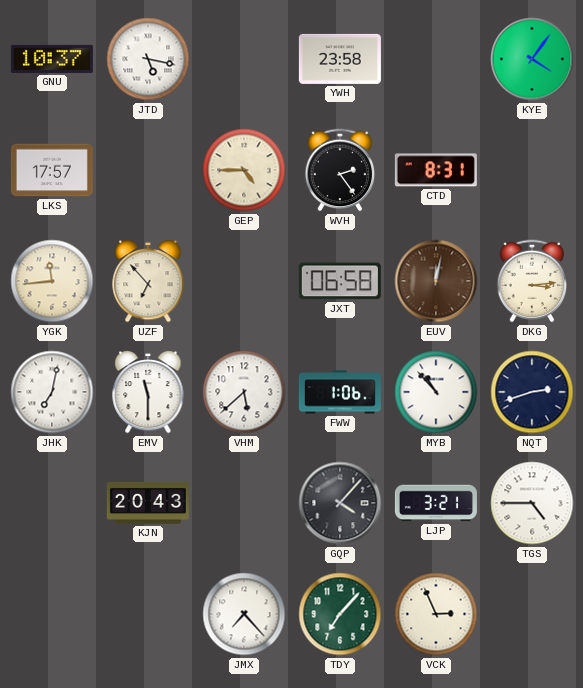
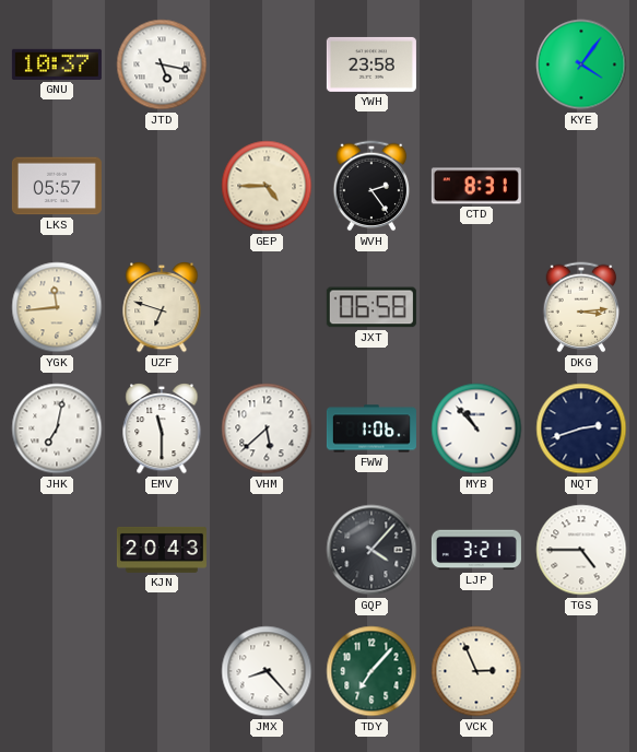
LKS: 17:57 -> 05:57
UZF: 6:53 -> 6:48
EUV: 12:02 -> none
JMX: 7:23 -> 8:23
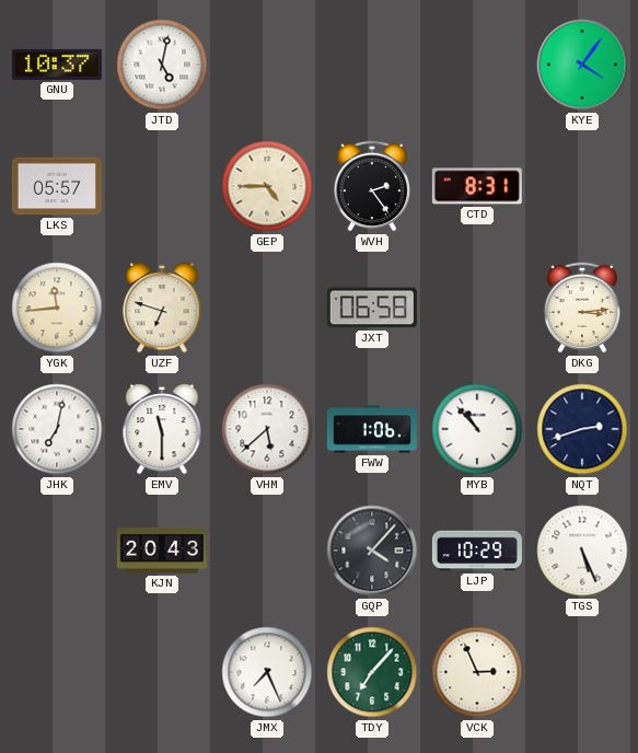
JTD: 5:17 -> 5:02
YWH: 23:58 -> none
LJP: 3:21 -> 10:29
TGS: 4:45 -> 5:26
JMX: 8:23 -> 7:26
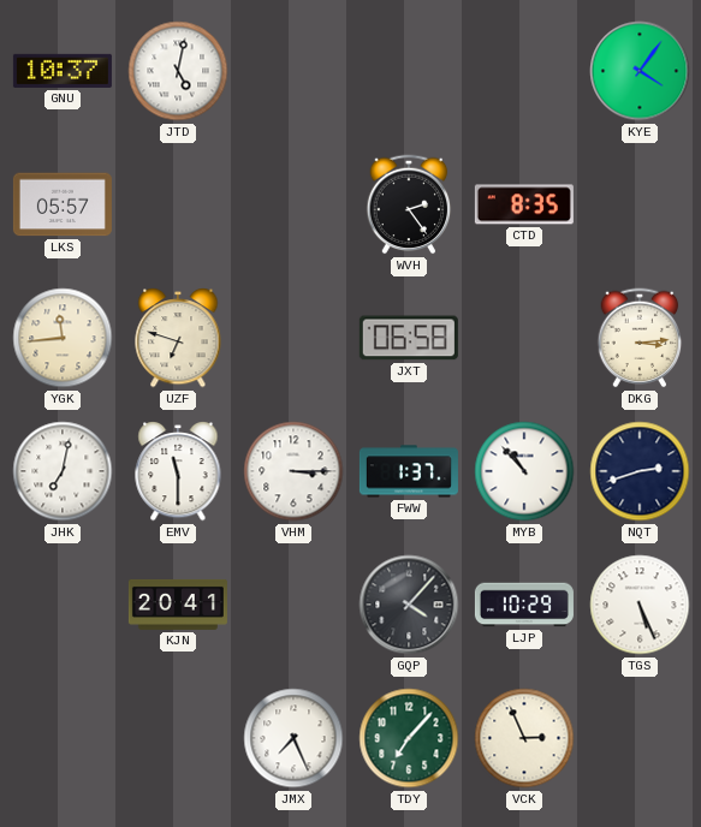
GEP: 4:45 -> none
CTD: 8:31 -> 8:35
VHM: 5:38 -> 3:15
FWW: 1:06 -> 1:37
KJN: 20:43 -> 20:41
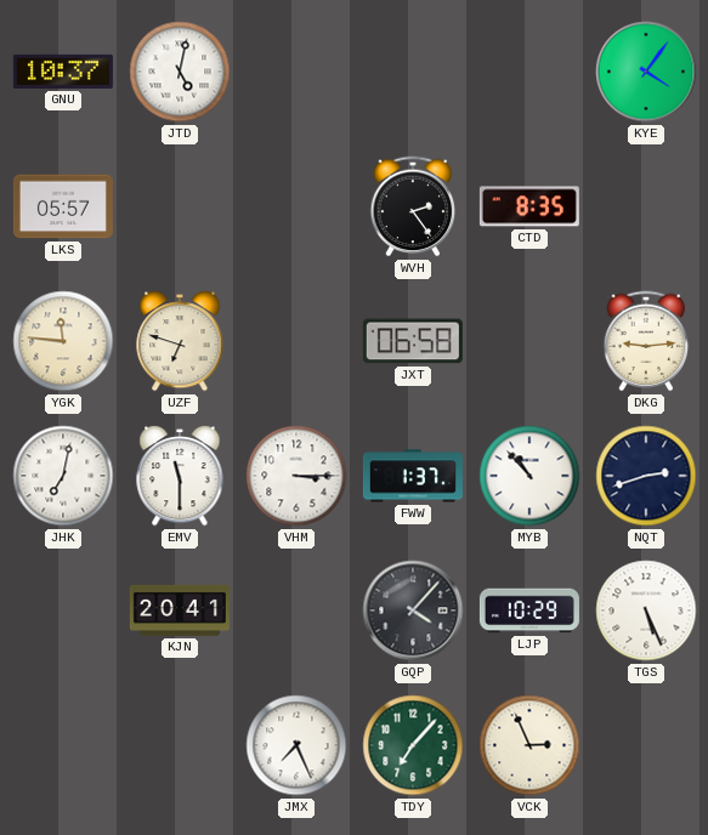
YGK: 11:44 -> 11:46
DKG: 3:14 -> 9:14
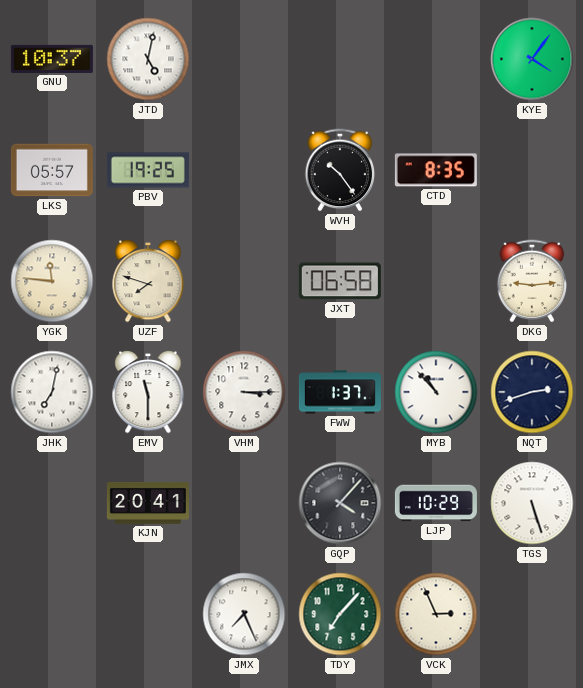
PBV: none -> 19:25
WVH: 2:24 -> 10:24
UZF: 6:48 -> 7:48
TGS: 5:26 -> 5:27
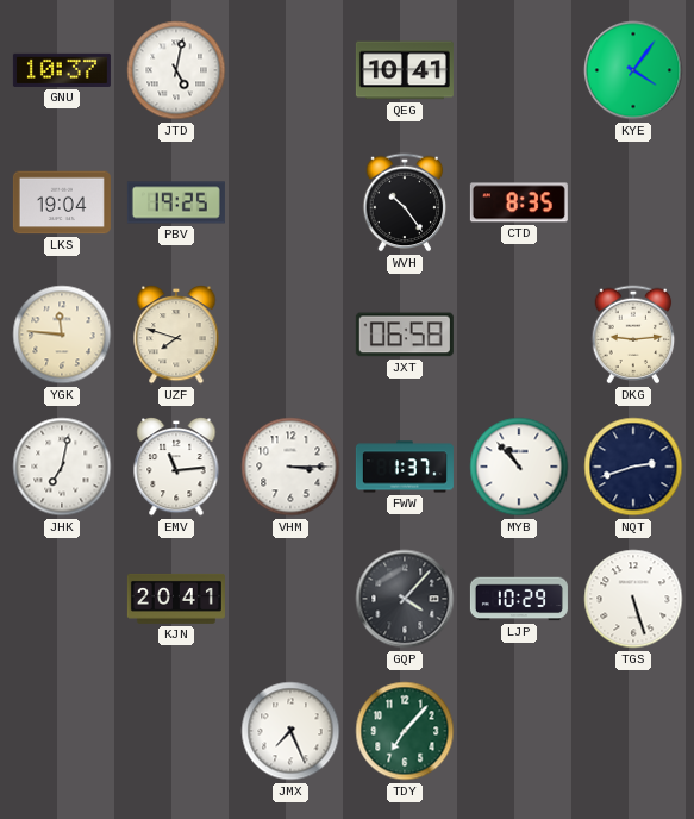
QEG: none -> 10:41
LKS: 05:57 -> 19:04
EMV: 11:30 -> 11:14
VCK: 2:56 -> none
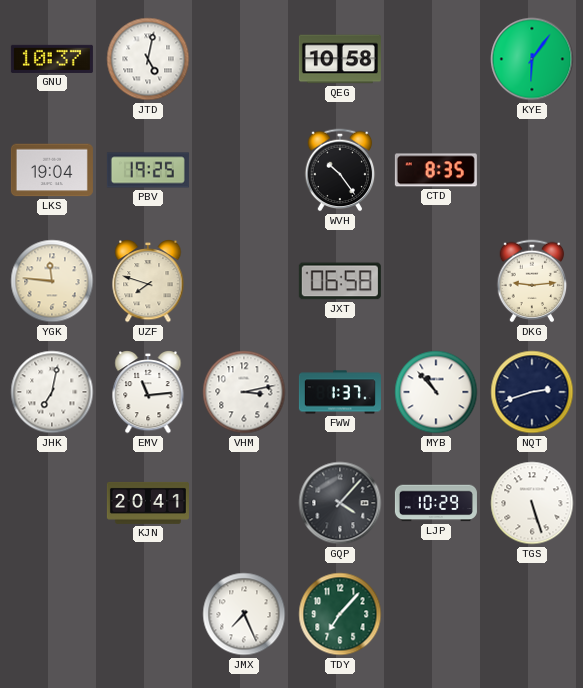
QEG: 10:41 -> 10:58
KYE: 4:06 -> 6:06
VHM: 3:15 -> 3:13
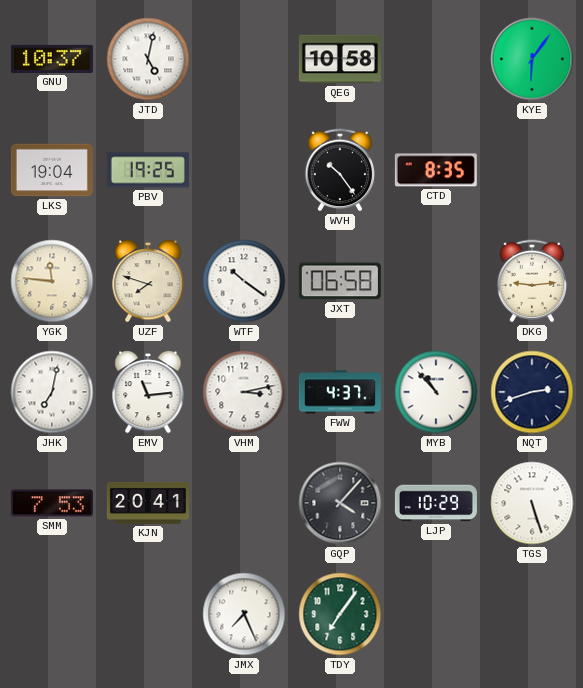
WTF: none -> 10:21
FWW: 1:37 -> 4:37
SMM: none -> 7:53
TDY: 7:07 -> 7:06
